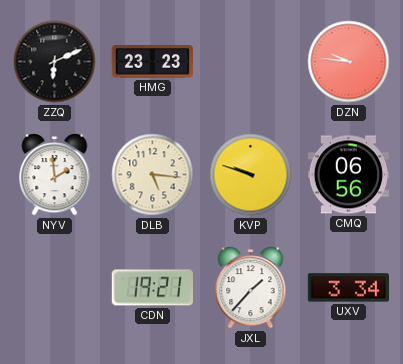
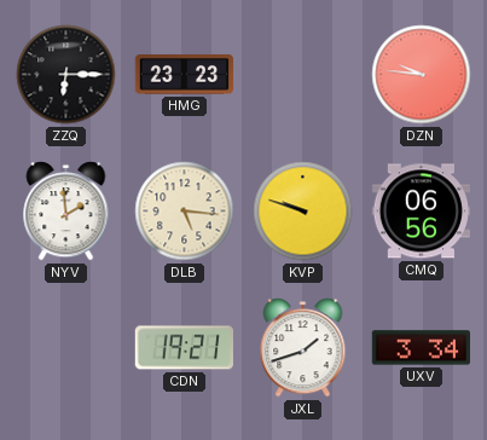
ZZQ: 6:11 -> 6:15
JXL: 1:37 -> 1:42
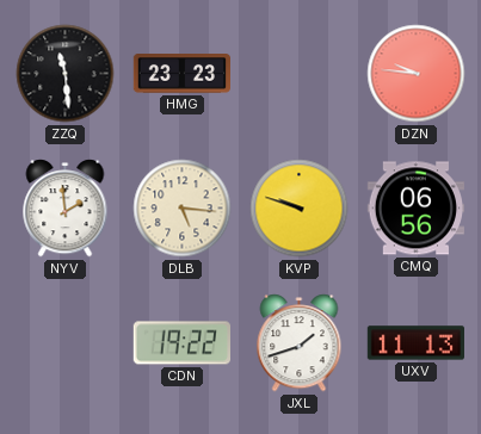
ZZQ: 6:15 -> 11:29
CDN: 19:21 -> 19:22
UXV: 3:34 -> 11:13
